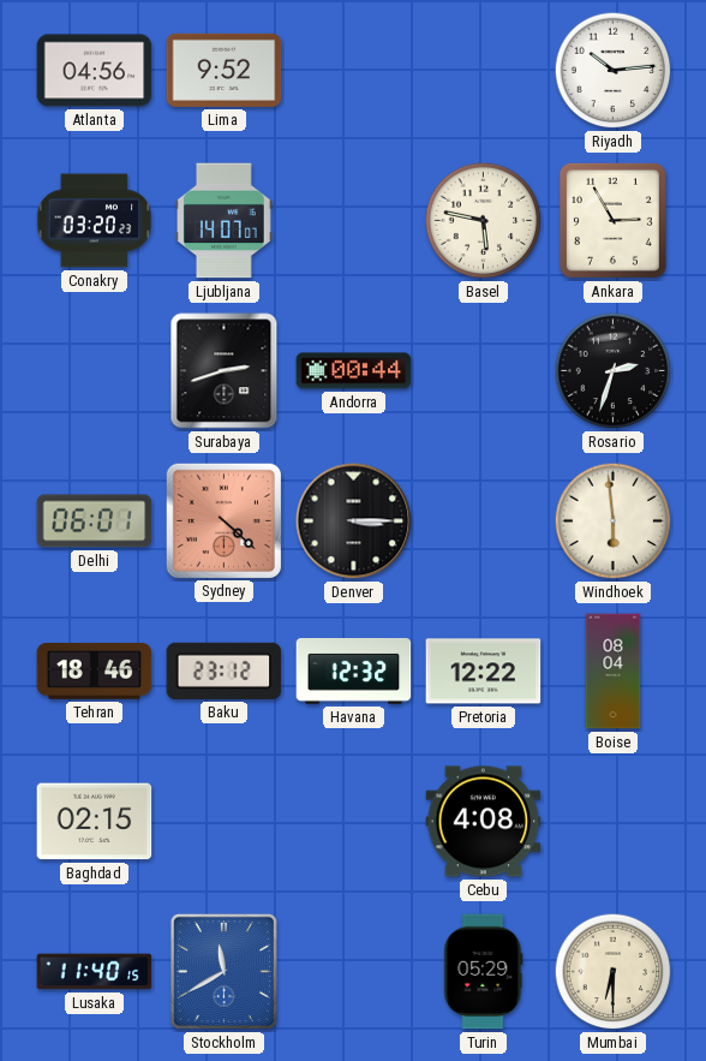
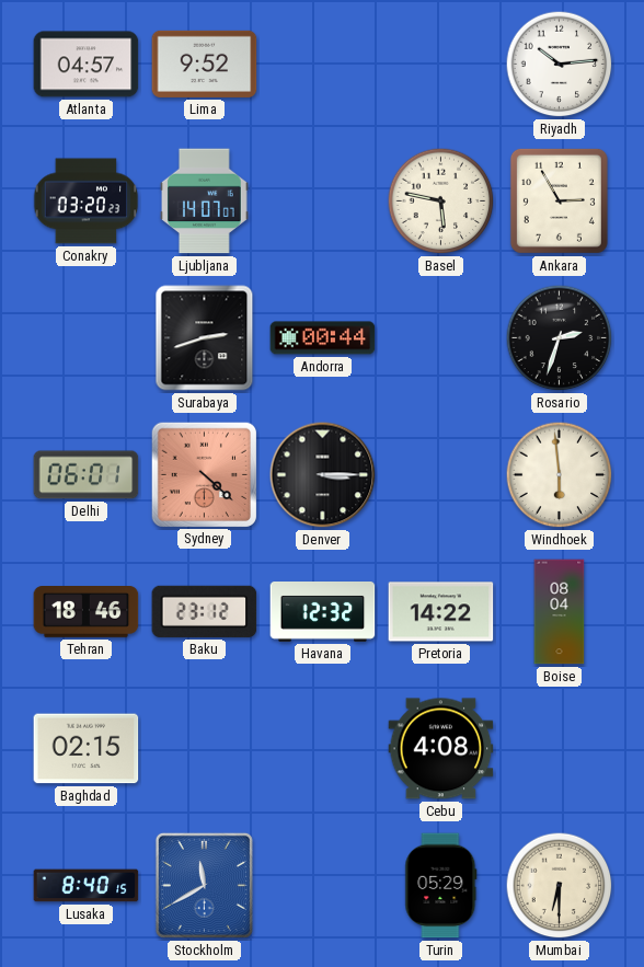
Atlanta: 04:56 -> 04:57
Pretoria: 12:22 -> 14:22
Lusaka: 11:40 -> 8:40
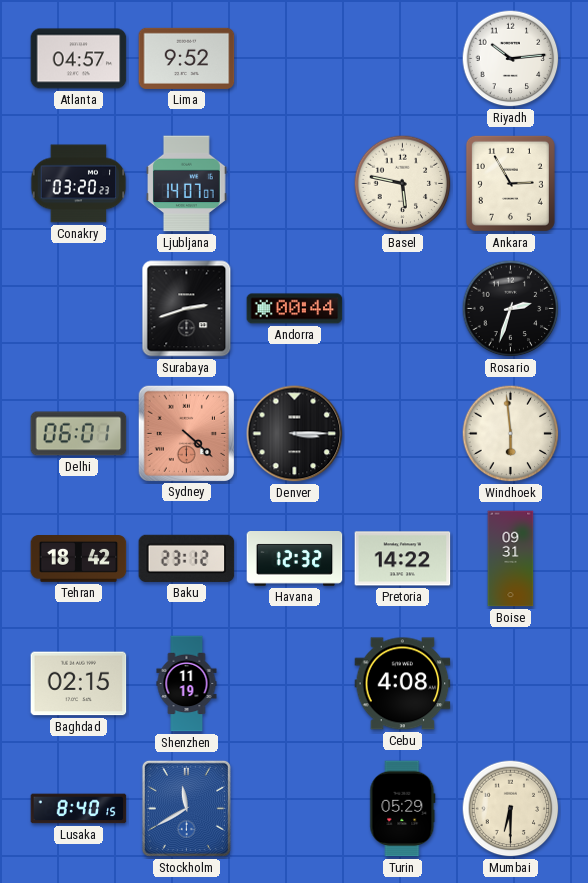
Tehran: 18:46 -> 18:42
Boise: 08:04 -> 09:31
Shenzhen: none -> 11:19
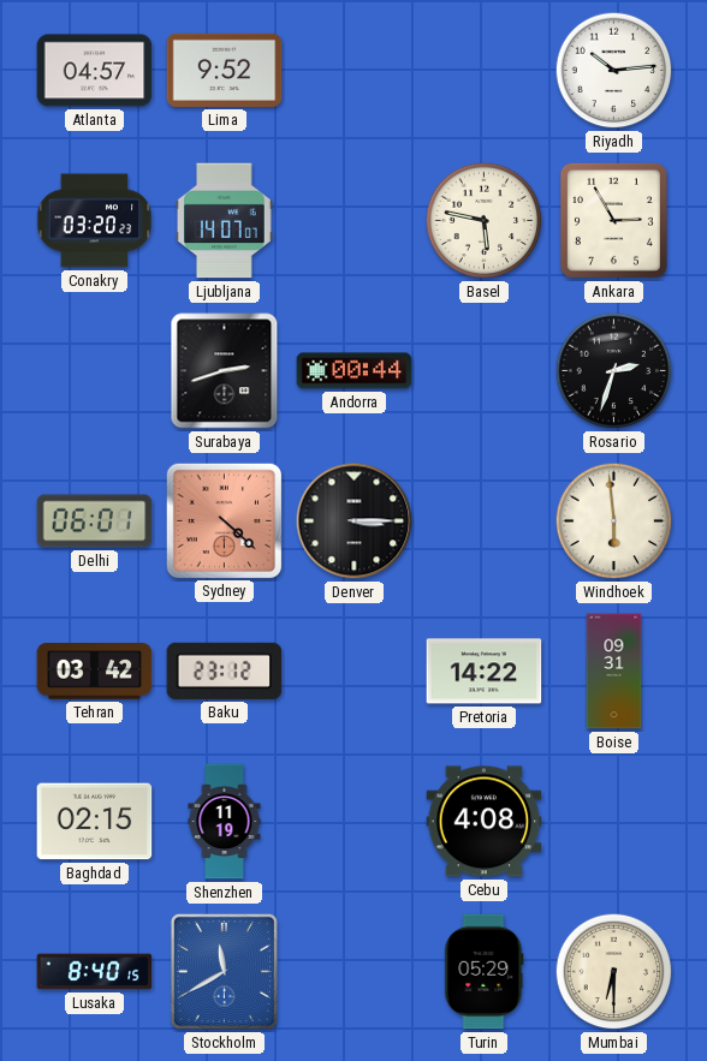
Tehran: 18:42 -> 03:42
Havana: 12:32 -> none
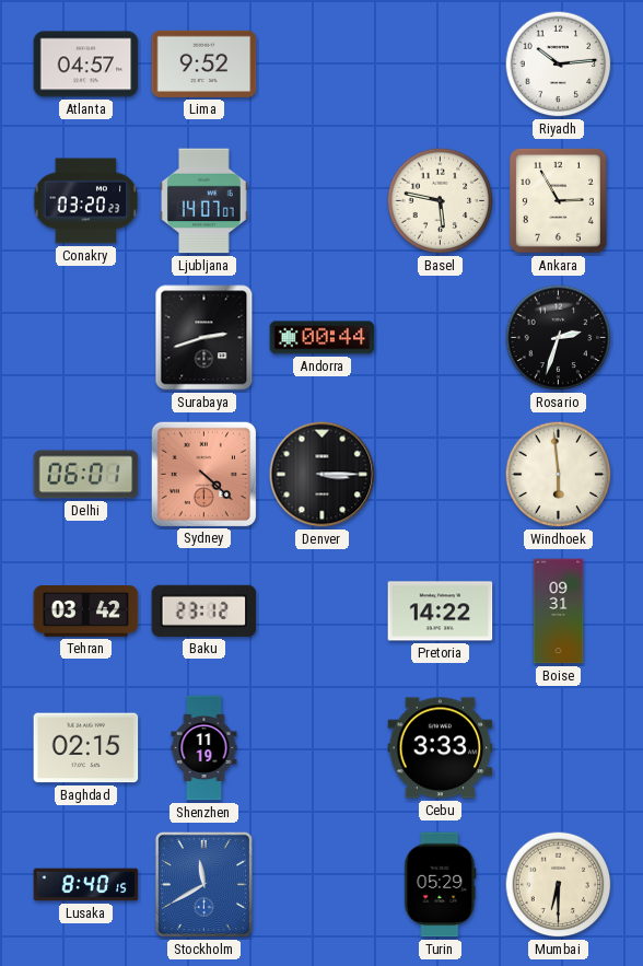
Cebu: 4:08 -> 3:33
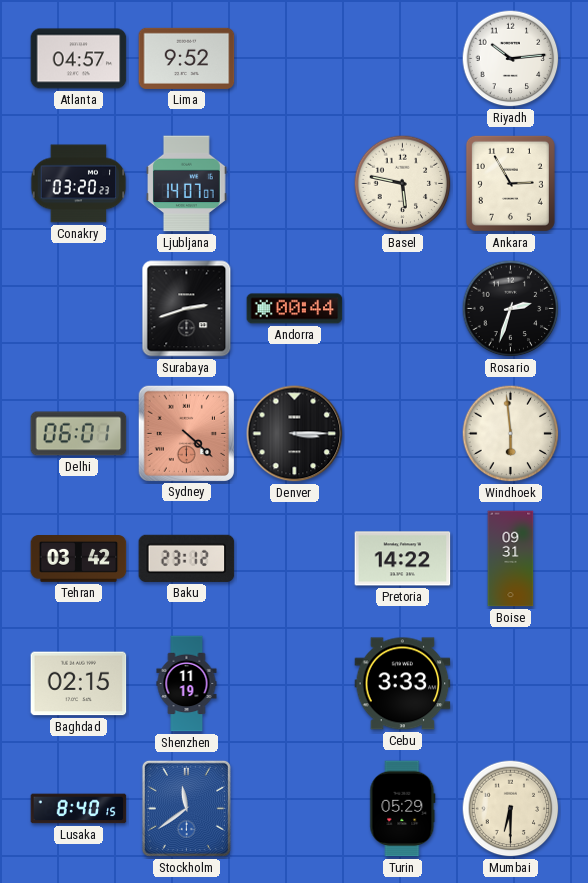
Stockholm: 11:40 -> 11:39
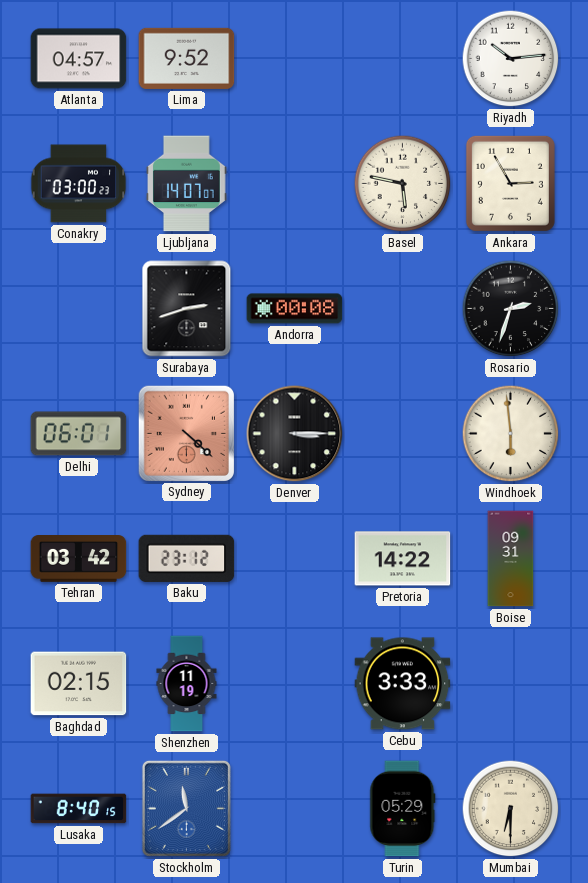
Conakry: 03:20 -> 03:00
Andorra: 00:44 -> 00:08
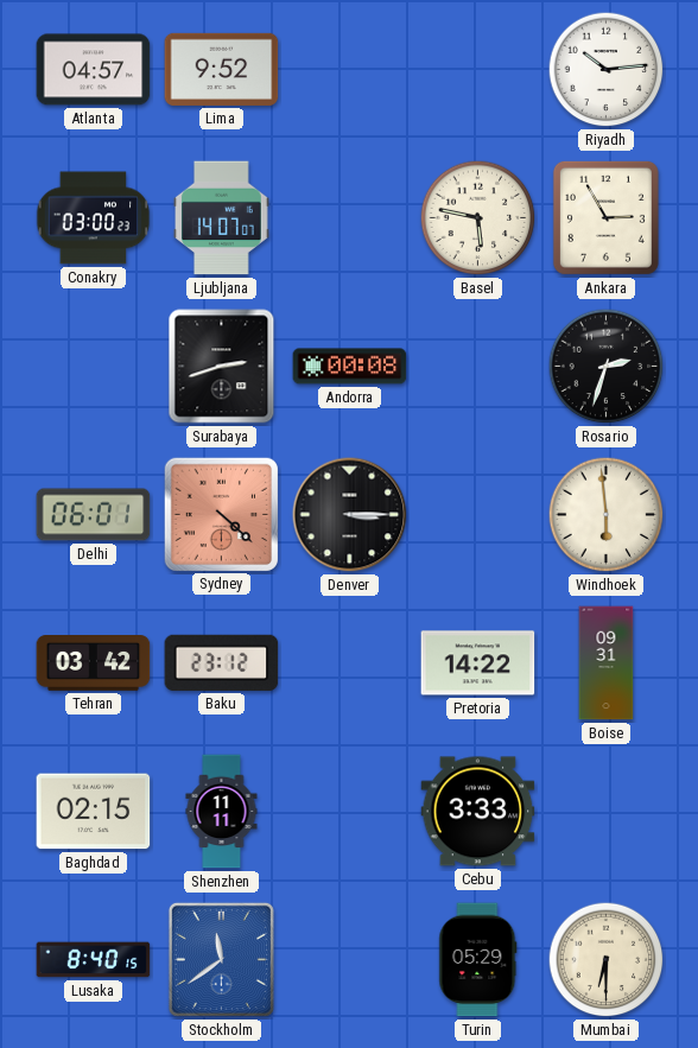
Shenzhen: 11:19 -> 11:11
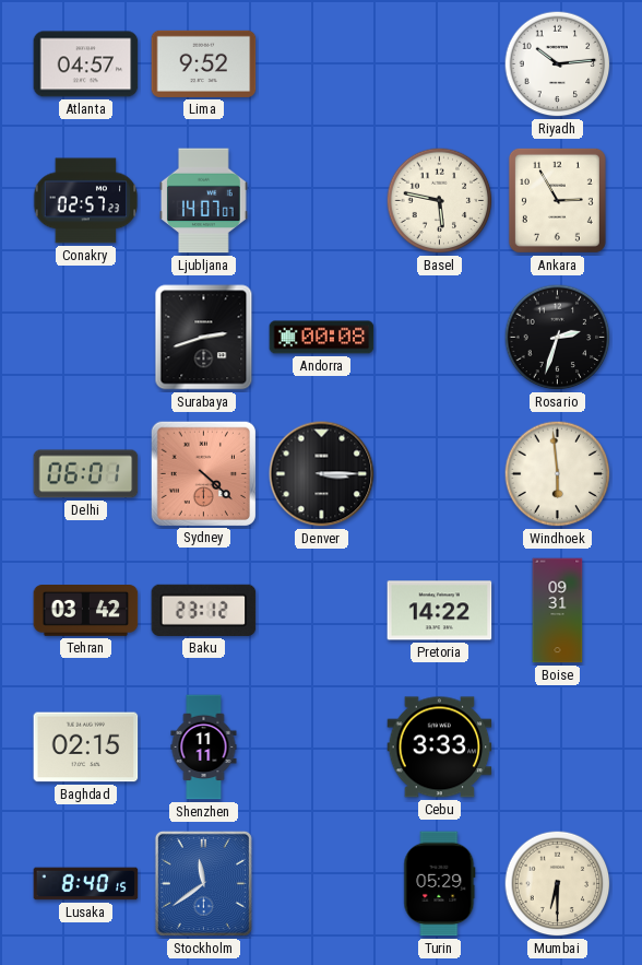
Conakry: 03:00 -> 02:57
